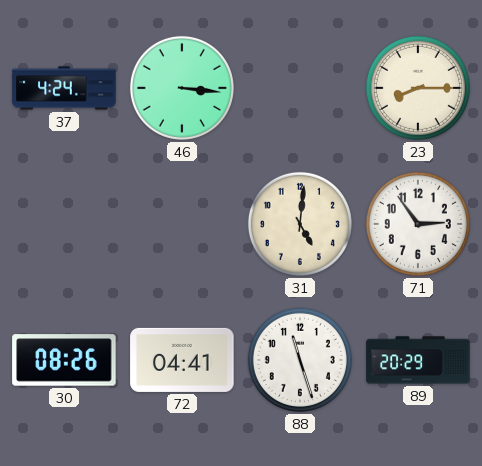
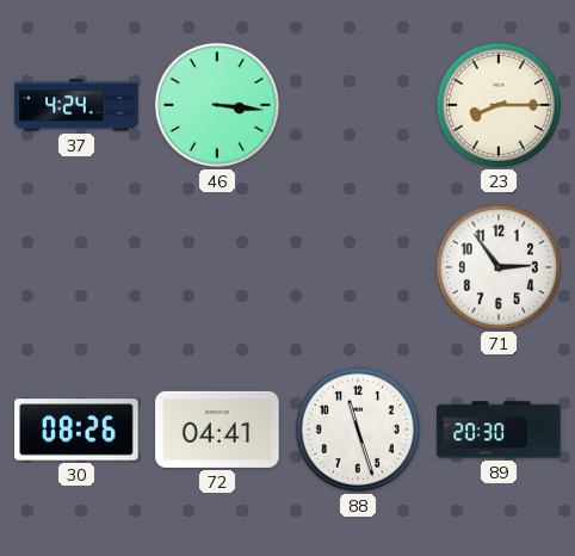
31: 5:01 -> none
89: 20:29 -> 20:30
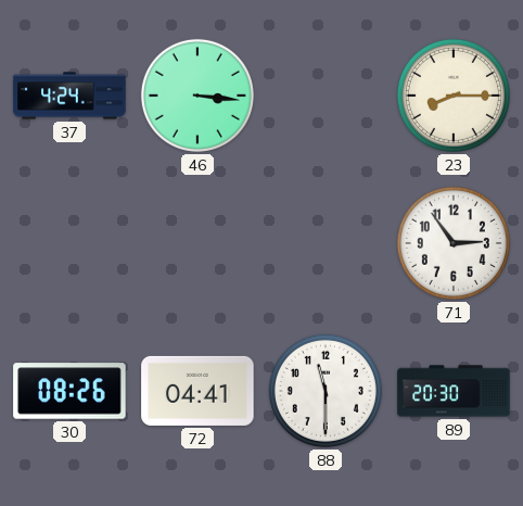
88: 11:27 -> 11:30
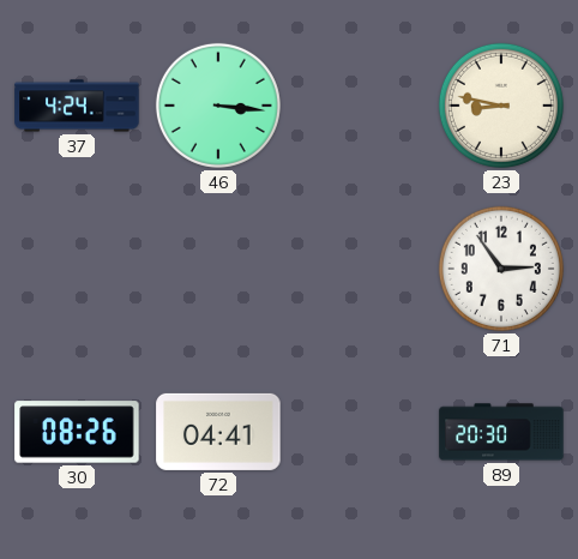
23: 8:15 -> 8:47
88: 11:30 -> none
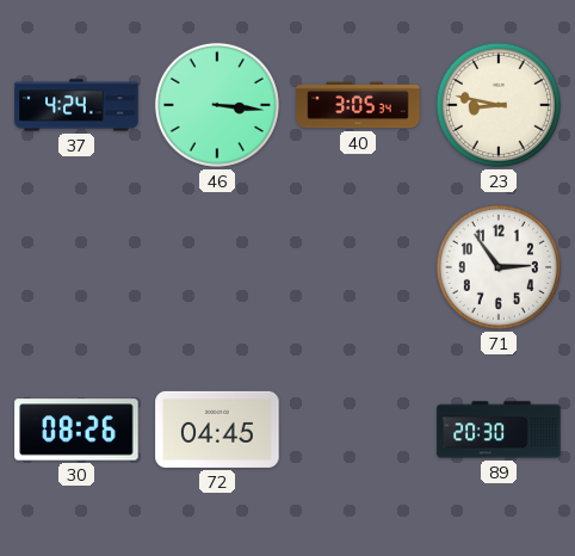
40: none -> 3:05
72: 04:41 -> 04:45
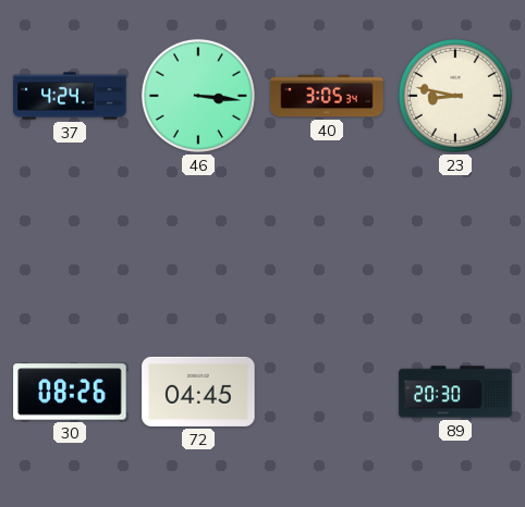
71: 2:54 -> none
